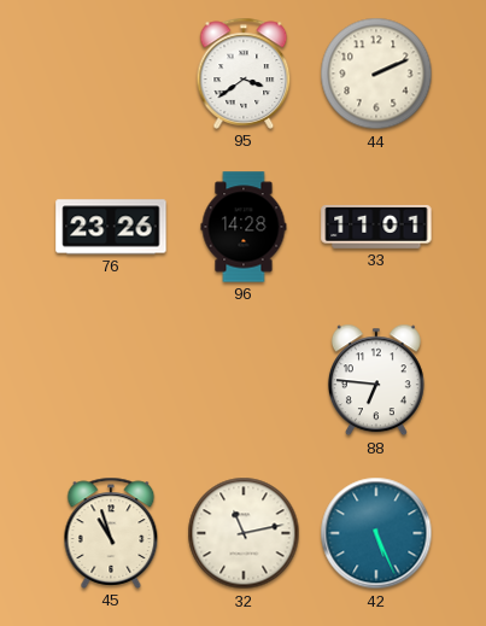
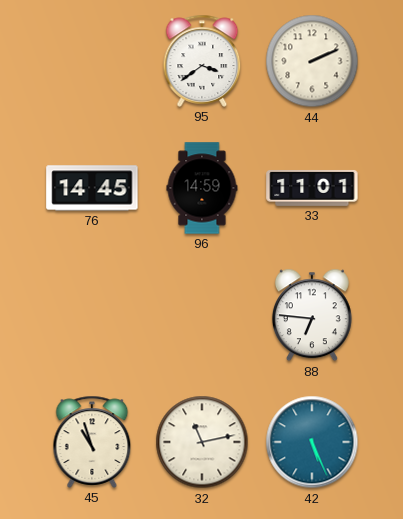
76: 23:26 -> 14:45
96: 14:28 -> 14:59
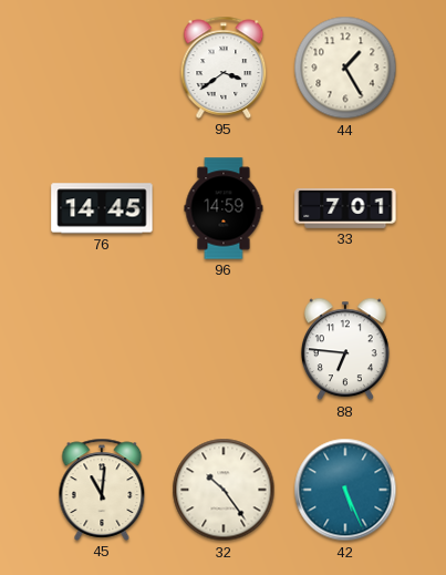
44: 2:11 -> 1:25
33: 11:01 -> 7:01
45: 10:57 -> 11:01
32: 11:13 -> 10:24
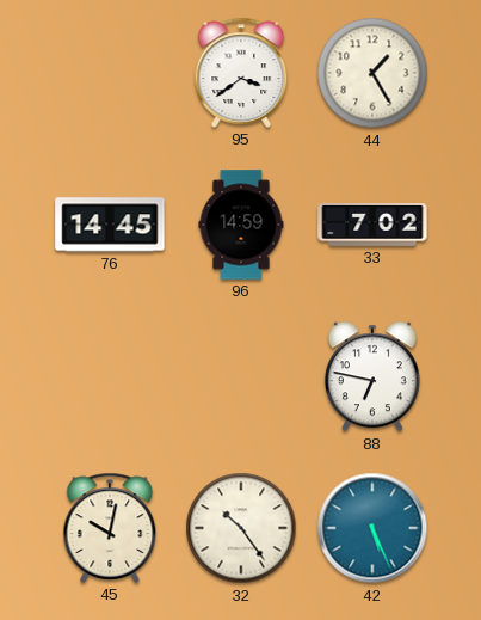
33: 7:01 -> 7:02
88: 6:46 -> 6:47
45: 11:01 -> 10:02
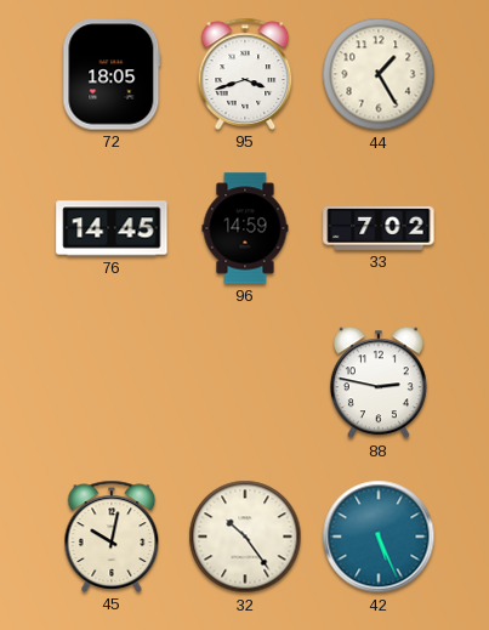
72: none -> 18:05
95: 3:39 -> 3:42
88: 6:47 -> 2:47
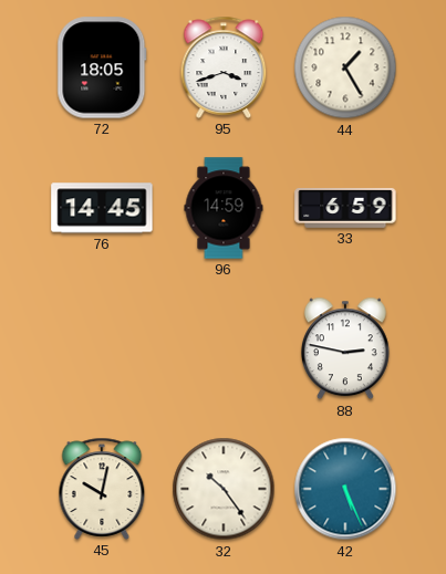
33: 7:02 -> 6:59
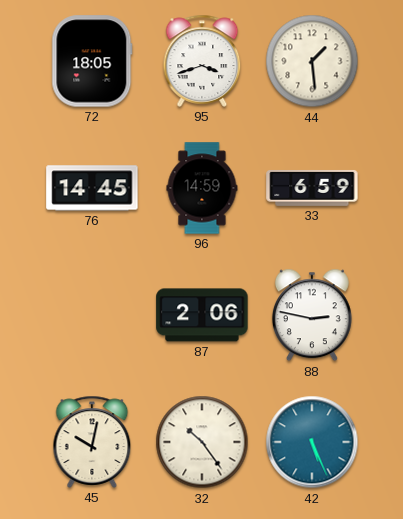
44: 1:25 -> 1:29
87: none -> 2:06
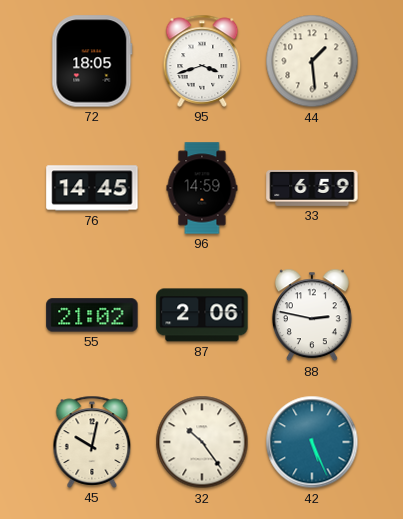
55: none -> 21:02
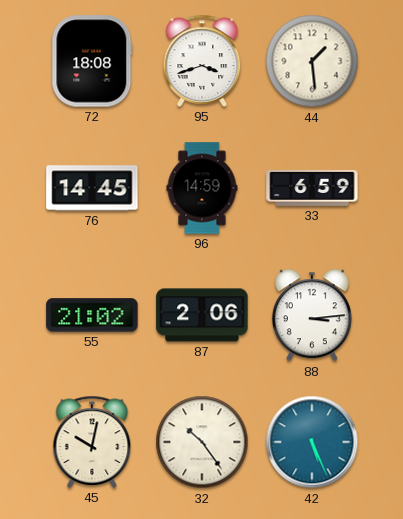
72: 18:05 -> 18:08
88: 2:47 -> 3:14
